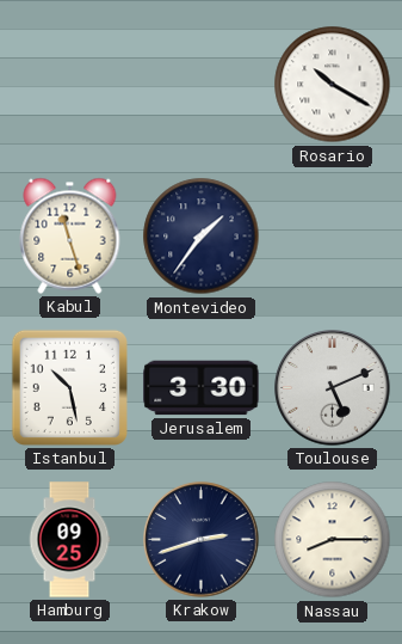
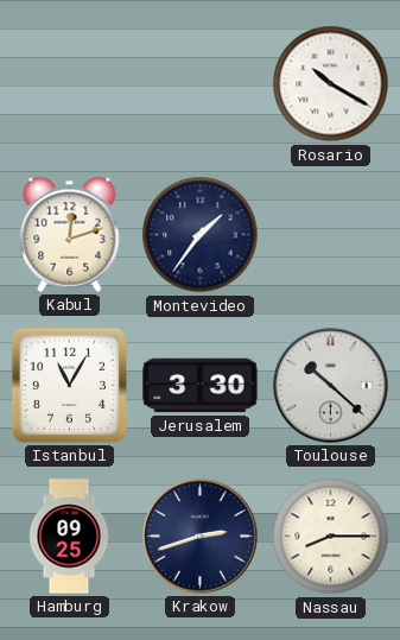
Kabul: 11:27 -> 12:12
Istanbul: 10:28 -> 11:05
Toulouse: 5:11 -> 10:22
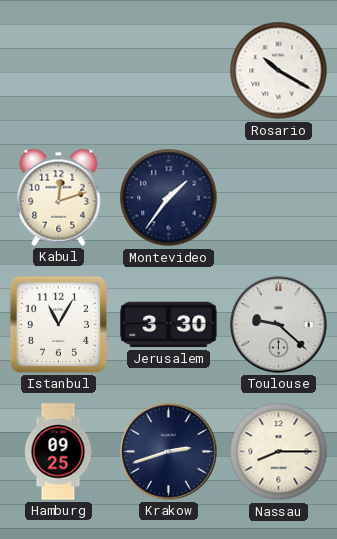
Toulouse: 10:22 -> 9:22
